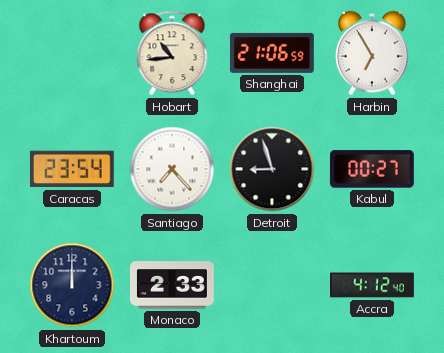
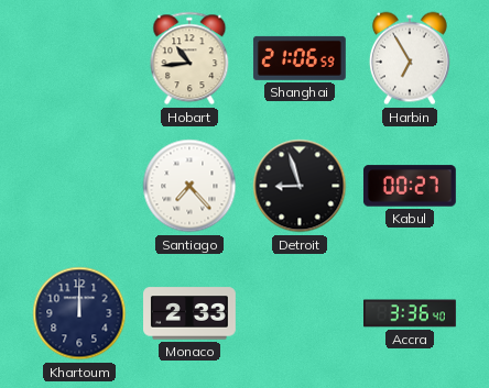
Caracas: 23:54 -> none
Accra: 4:12 -> 3:36
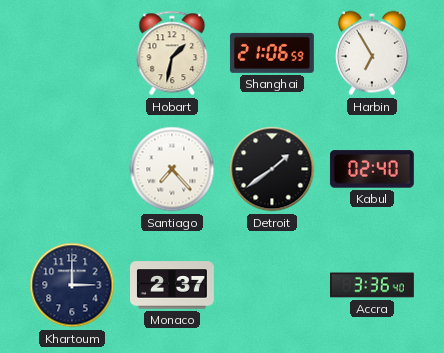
Hobart: 10:44 -> 1:32
Detroit: 8:57 -> 1:39
Kabul: 00:27 -> 02:40
Khartoum: 12:00 -> 3:00
Monaco: 2:33 -> 2:37
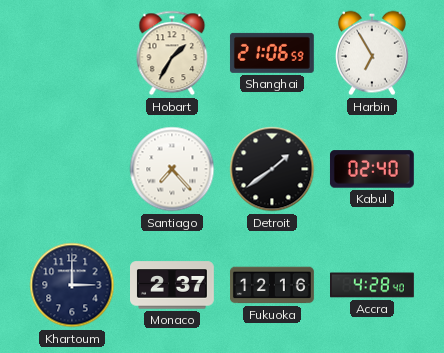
Hobart: 1:32 -> 1:35
Fukuoka: none -> 12:16
Accra: 3:36 -> 4:28
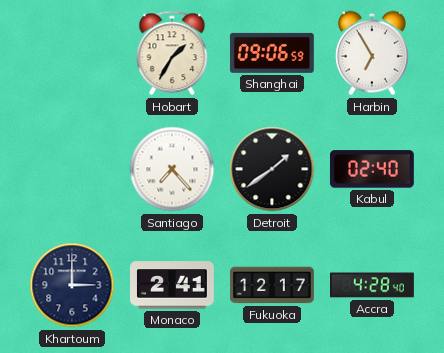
Shanghai: 21:06 -> 09:06
Monaco: 2:37 -> 2:41
Fukuoka: 12:16 -> 12:17
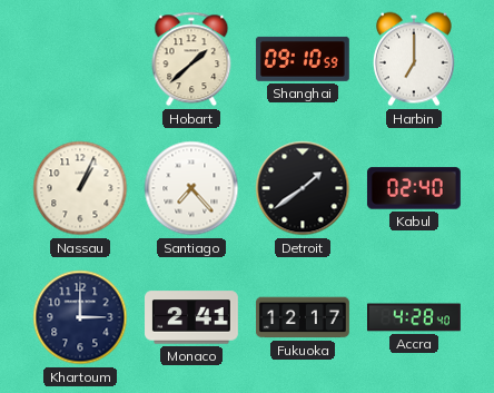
Hobart: 1:35 -> 1:38
Shanghai: 09:06 -> 09:10
Harbin: 6:55 -> 7:00
Nassau: none -> 1:04
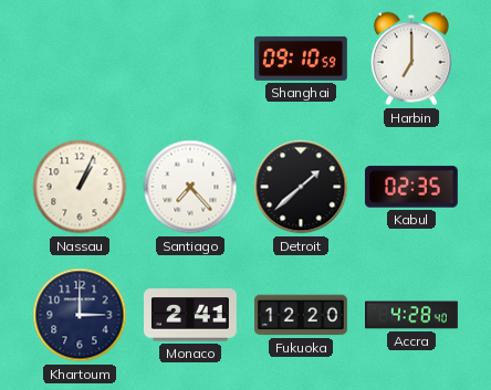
Hobart: 1:38 -> none
Detroit: 1:39 -> 1:38
Kabul: 02:40 -> 02:35
Fukuoka: 12:17 -> 12:20
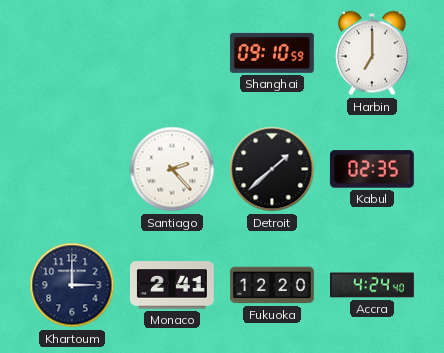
Nassau: 1:04 -> none
Santiago: 7:23 -> 2:23
Accra: 4:28 -> 4:24
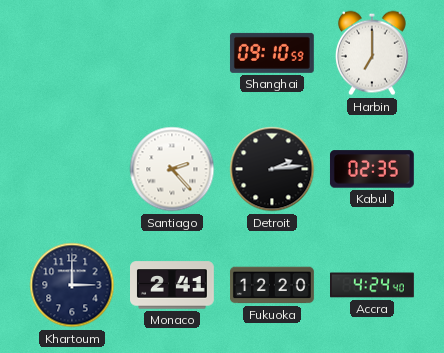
Detroit: 1:38 -> 2:14
